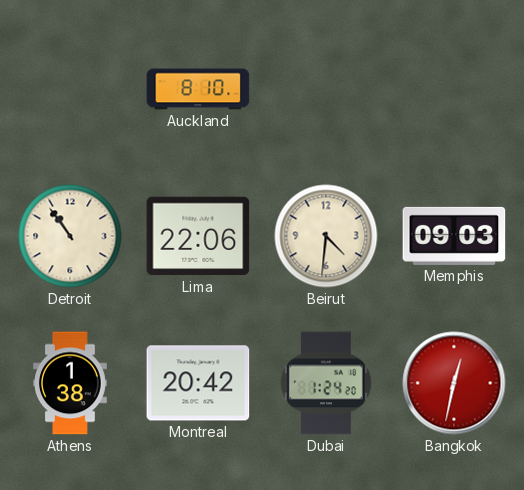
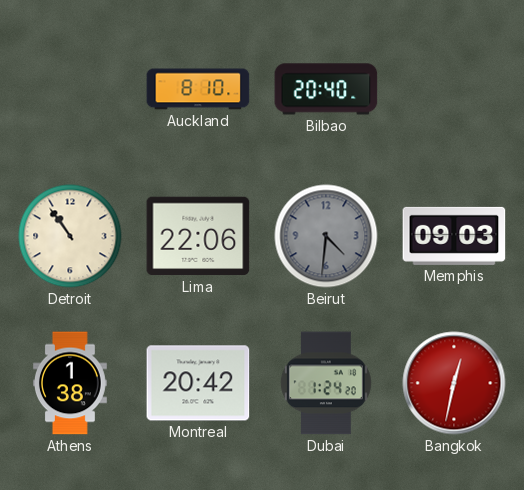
Bilbao: none -> 20:40
Beirut dial: cream -> grey
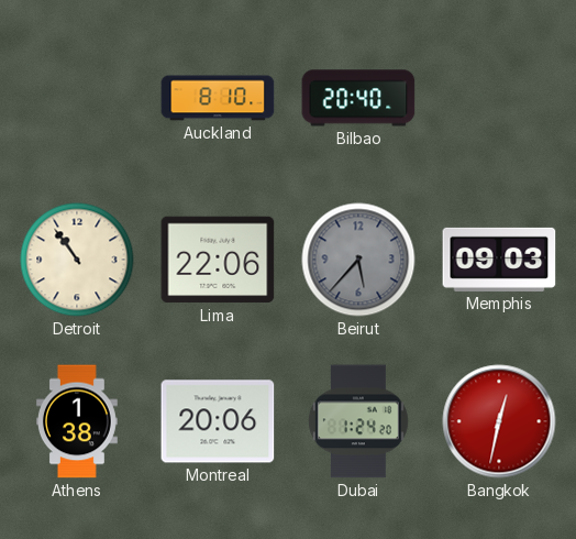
Beirut: 4:31 -> 5:37
Montreal: 20:42 -> 20:06
